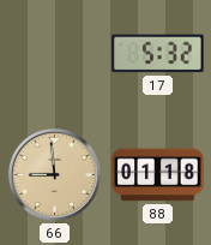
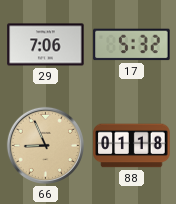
29: none -> 7:06
66: 8:59 -> 8:56
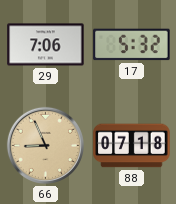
88: 01:18 -> 07:18
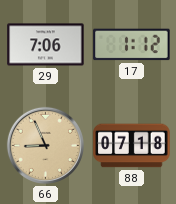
17: 5:32 -> 1:12
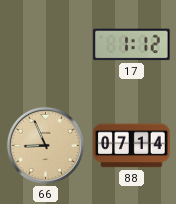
29: 7:06 -> none
88: 07:18 -> 07:14
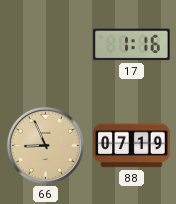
17: 1:12 -> 1:16
88: 07:14 -> 07:19
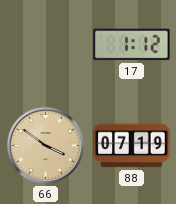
17: 1:16 -> 1:12
66: 8:56 -> 3:51
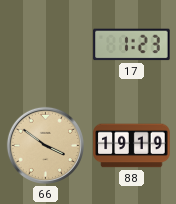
17: 1:12 -> 1:23
88: 07:19 -> 19:19
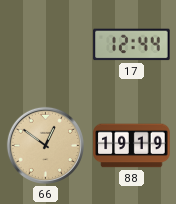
17: 1:23 -> 12:44
66: 3:51 -> 12:51
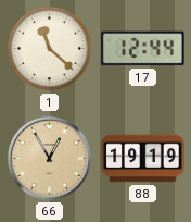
1: none -> 11:22
66: 12:51 -> 12:55
